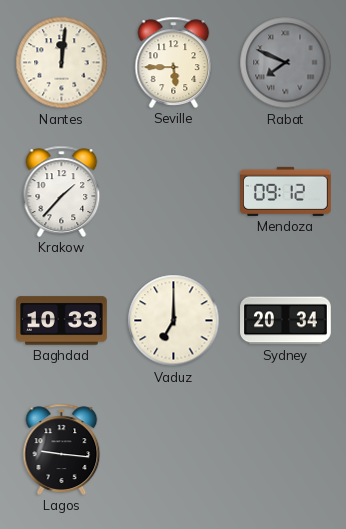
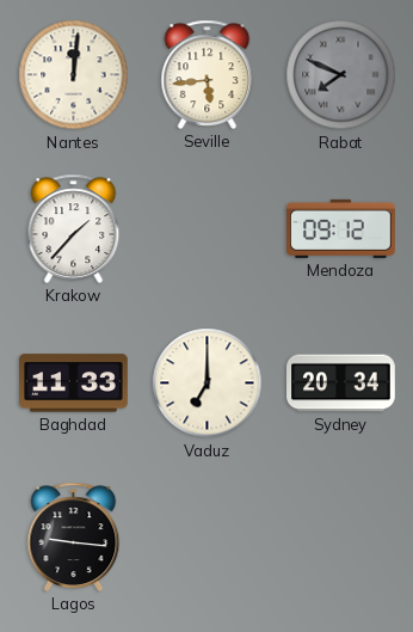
Seville: 5:45 -> 5:44
Baghdad: 10:33 -> 11:33
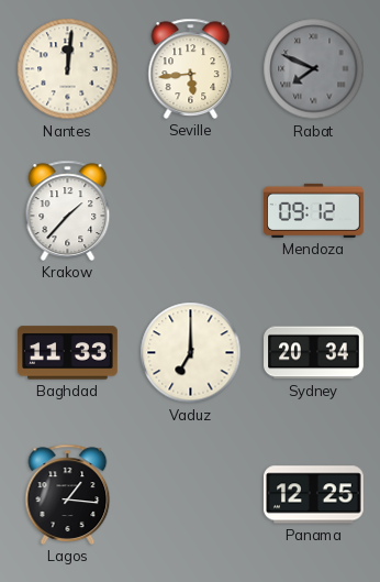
Lagos: 9:16 -> 1:16
Panama: none -> 12:25
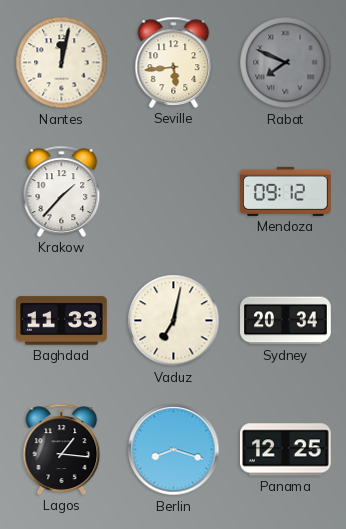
Nantes: 12:01 -> 12:02
Vaduz: 7:00 -> 7:02
Berlin: none -> 8:18
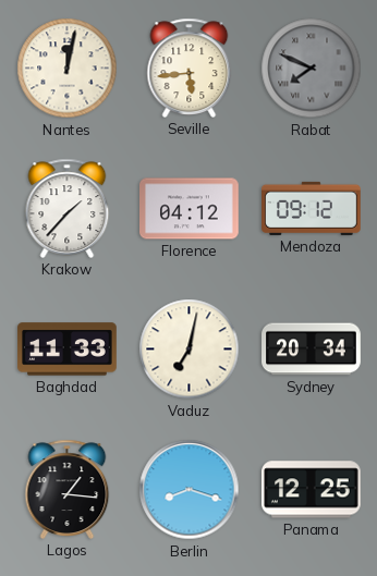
Florence: none -> 04:12
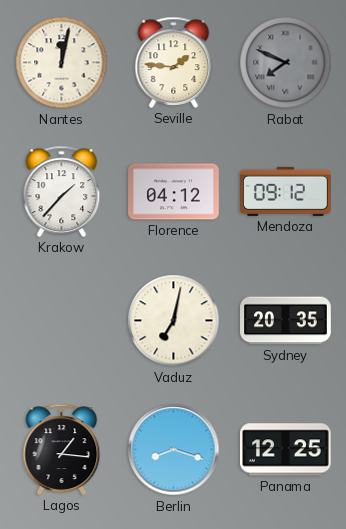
Seville: 5:44 -> 1:46
Baghdad: 11:33 -> none
Sydney: 20:34 -> 20:35
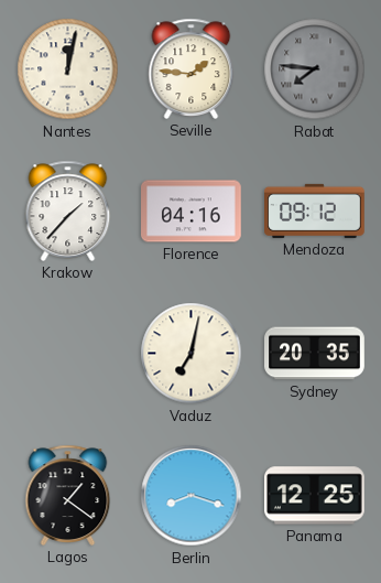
Rabat: 7:49 -> 7:46
Florence: 04:12 -> 04:16
Lagos: 1:16 -> 1:21
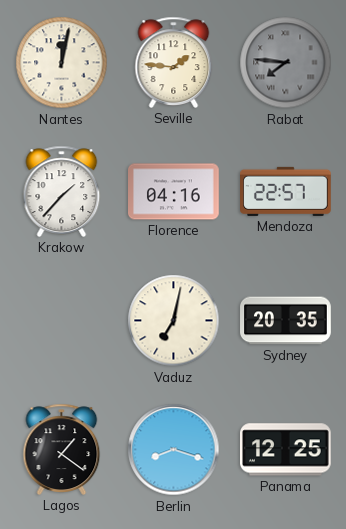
Mendoza: 09:12 -> 22:57
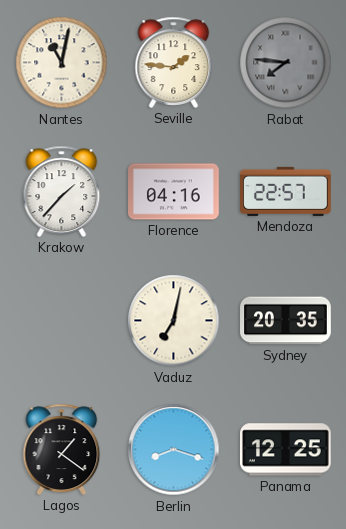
Nantes: 12:02 -> 11:02
